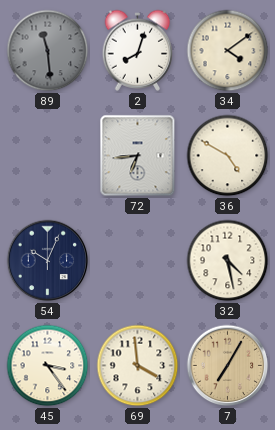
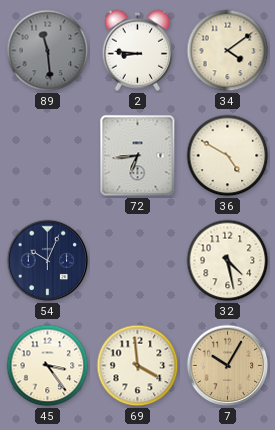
2: 8:03 -> 8:46
7: 7:05 -> 10:05
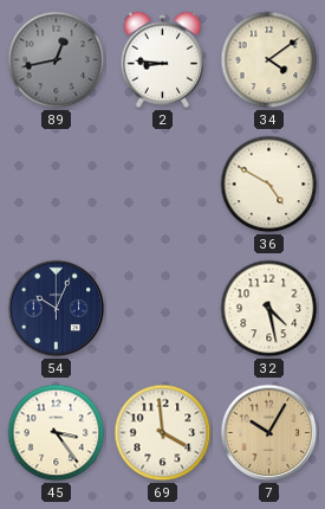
89: 11:29 -> 12:43
72: 6:44 -> none
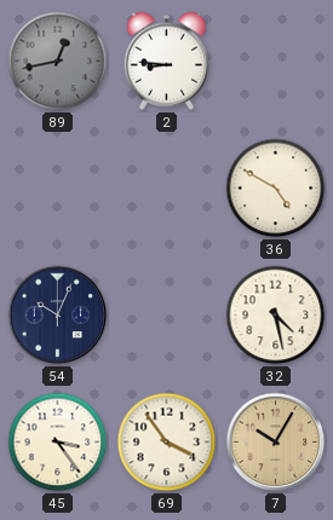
34: 4:09 -> none
69: 3:59 -> 3:54
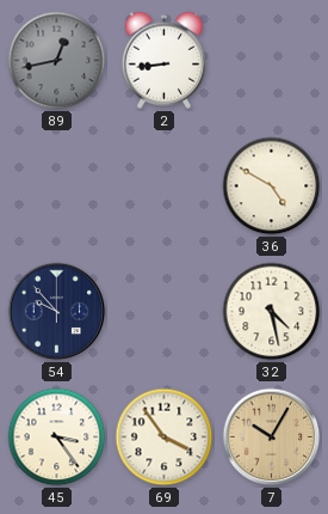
2: 8:46 -> 8:44
54: 10:04 -> 9:53
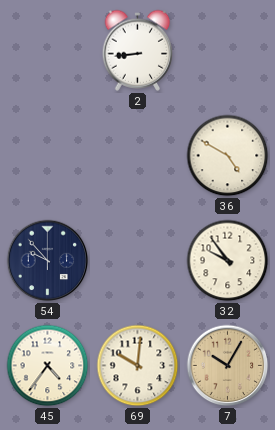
89: 12:43 -> none
32: 4:28 -> 9:54
45: 3:24 -> 4:36
69: 3:54 -> 10:01
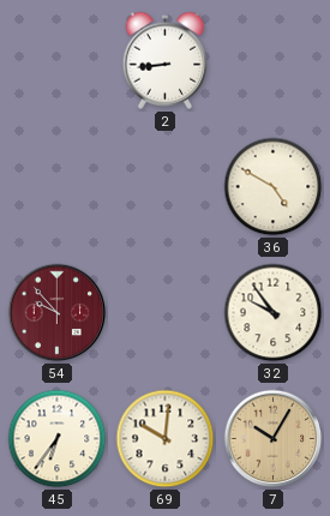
54 dial: navy -> burgundy
45: 4:36 -> 6:36
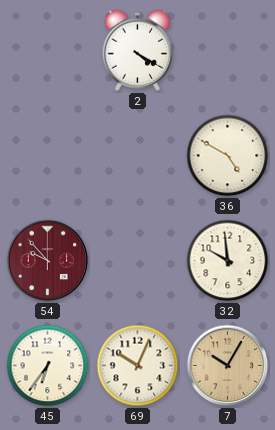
2: 8:44 -> 4:20
32: 9:54 -> 9:59
69: 10:01 -> 10:04
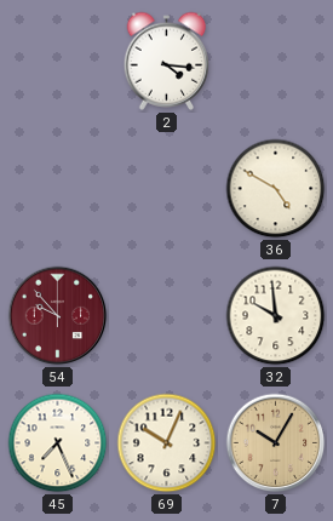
2: 4:20 -> 4:16
45: 6:36 -> 7:26
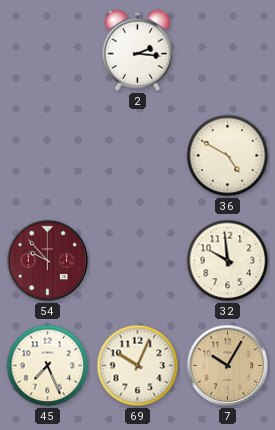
2: 4:16 -> 2:16
